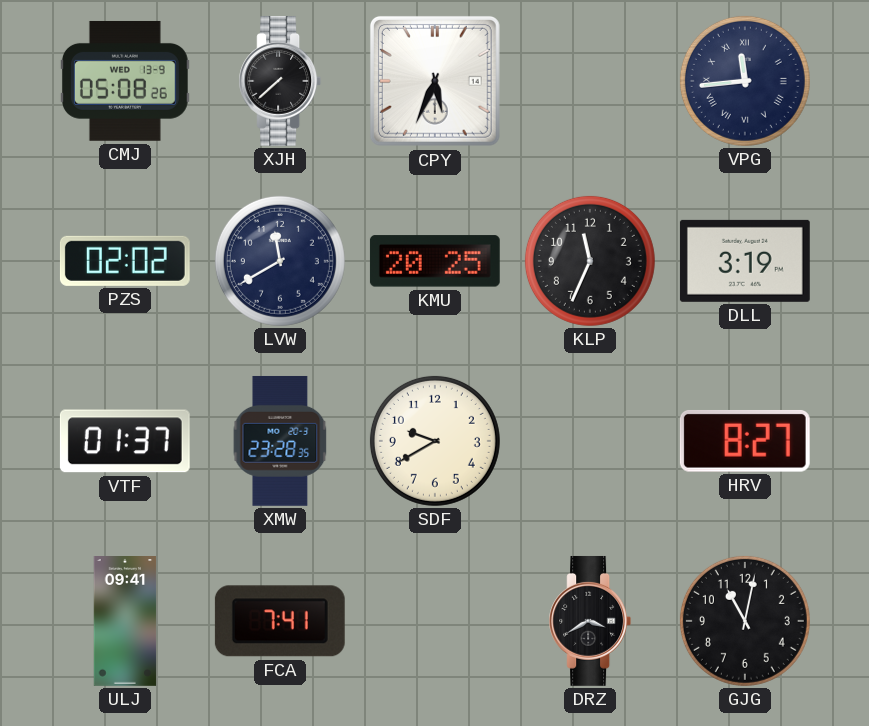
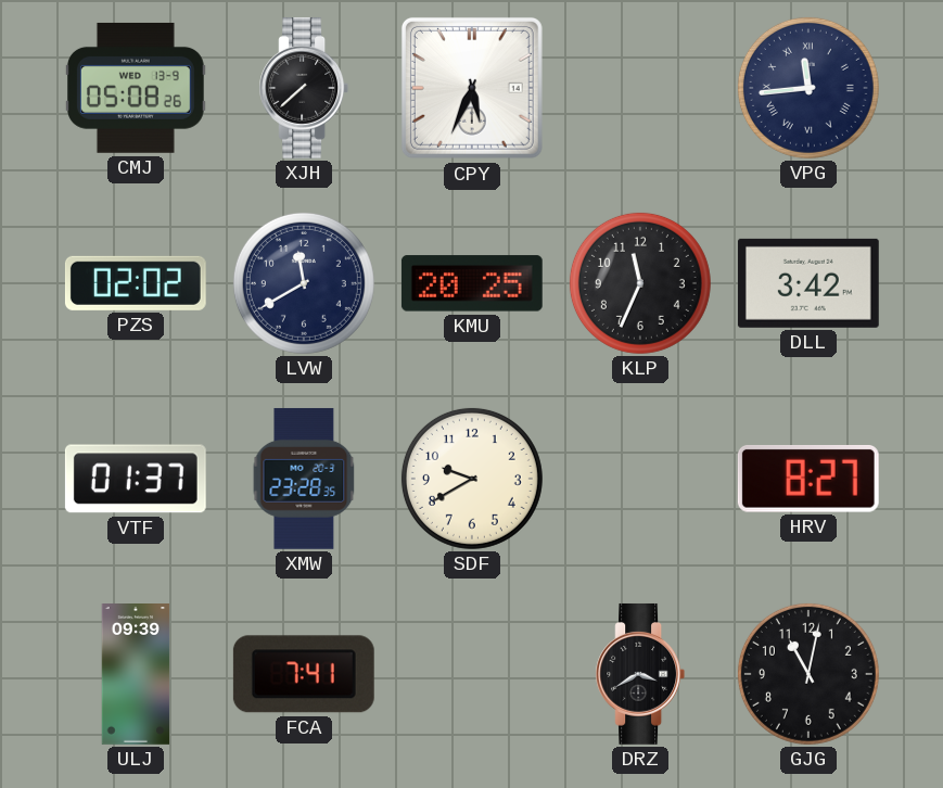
DLL: 3:19 -> 3:42
ULJ: 09:41 -> 09:39
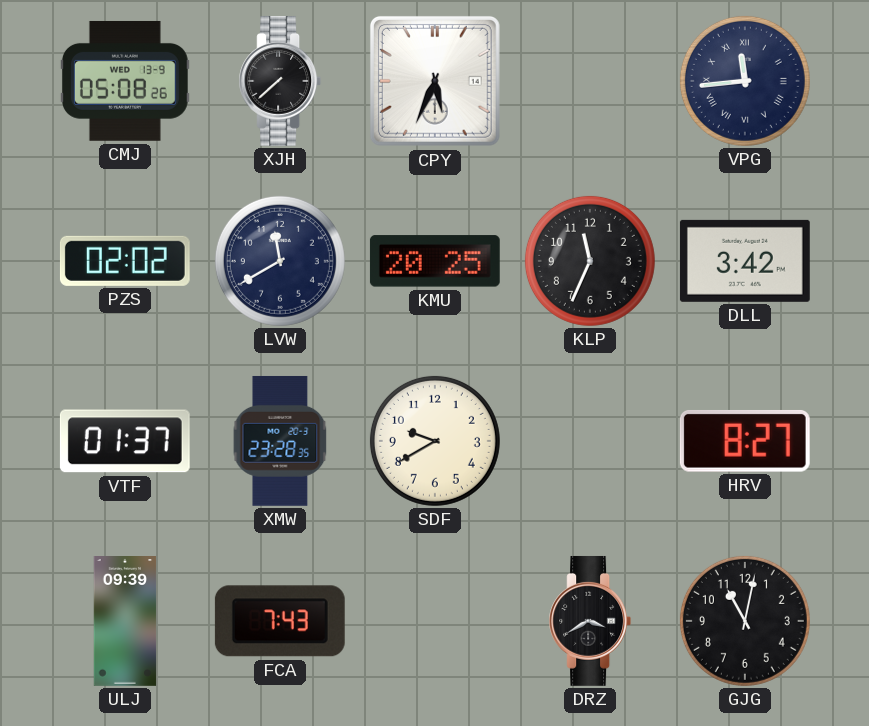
FCA: 7:41 -> 7:43
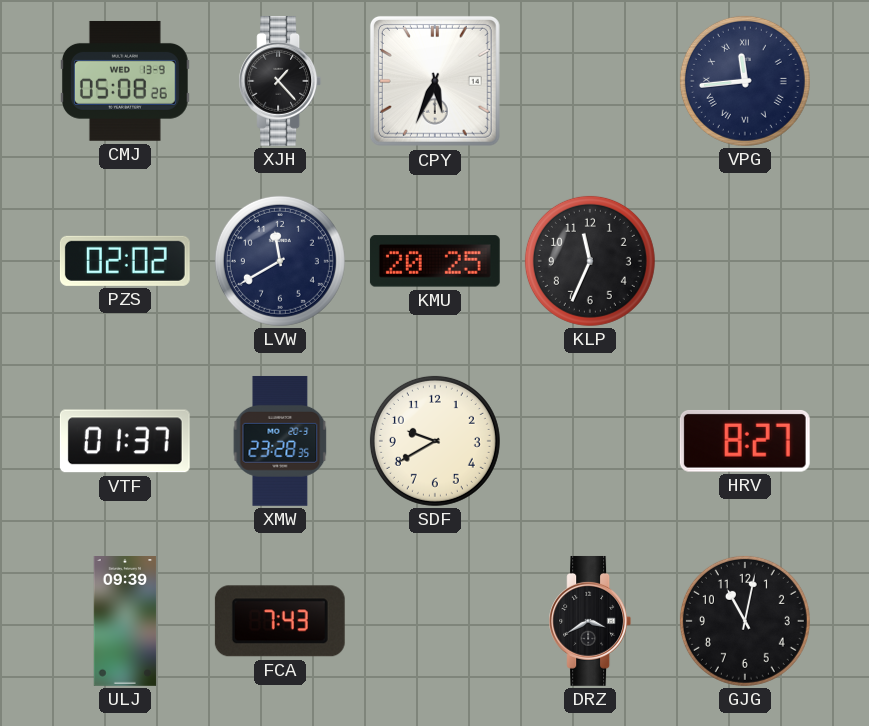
XJH: 7:38 -> 1:23
DLL: 3:42 -> none
